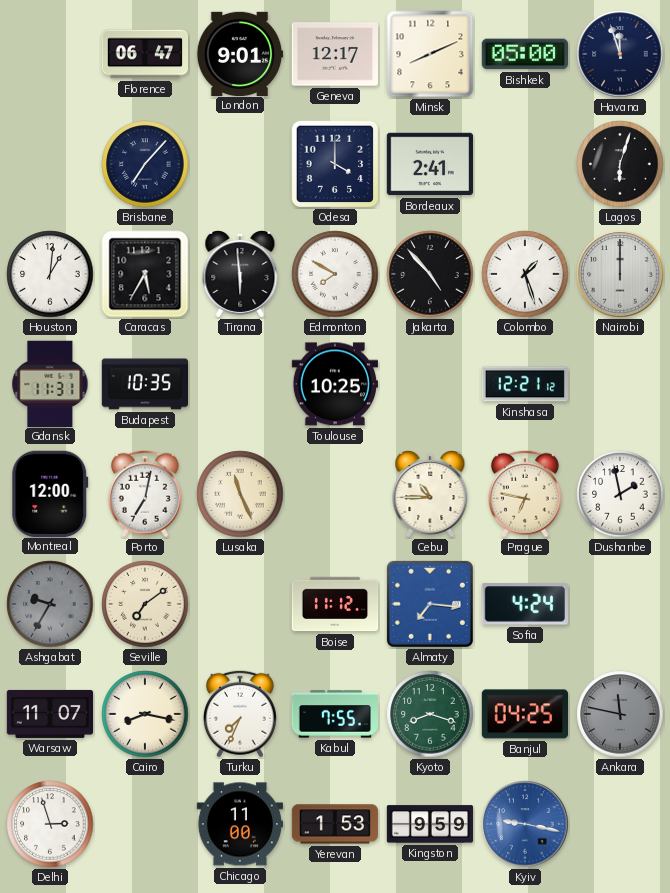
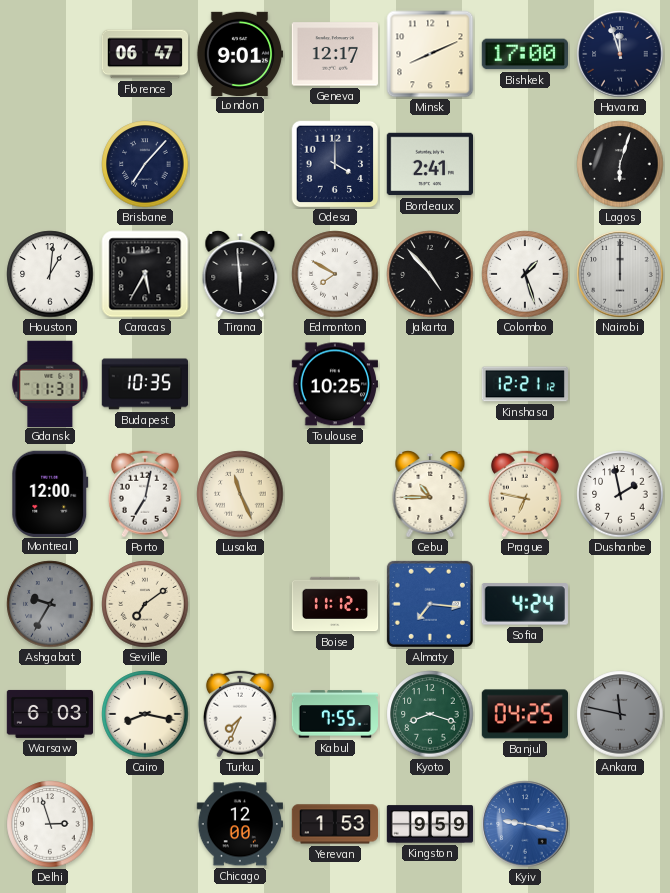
Bishkek: 05:00 -> 17:00
Warsaw: 11:07 -> 6:03
Chicago: 11:00 -> 12:00
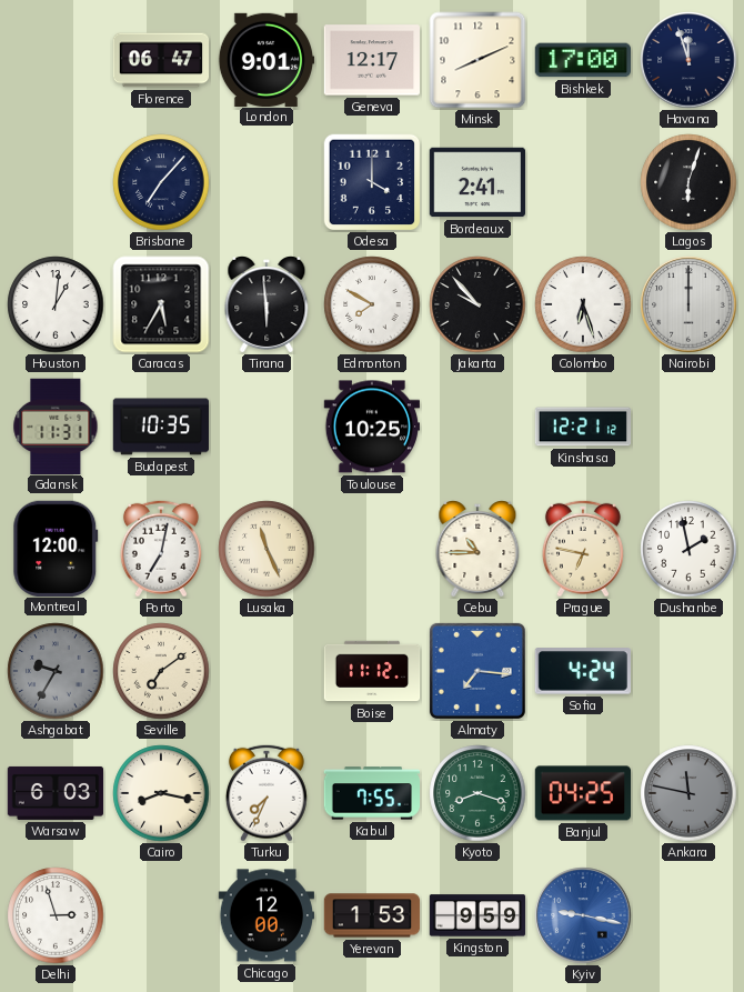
Jakarta: 4:53 -> 9:53
Colombo: 1:27 -> 6:27
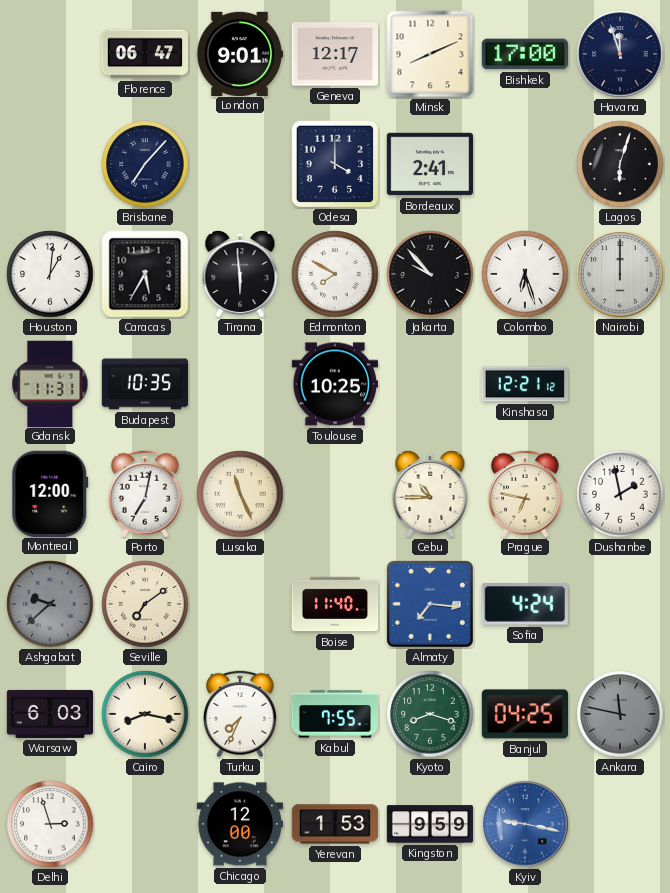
Ashgabat: 9:35 -> 9:38
Boise: 11:12 -> 11:40
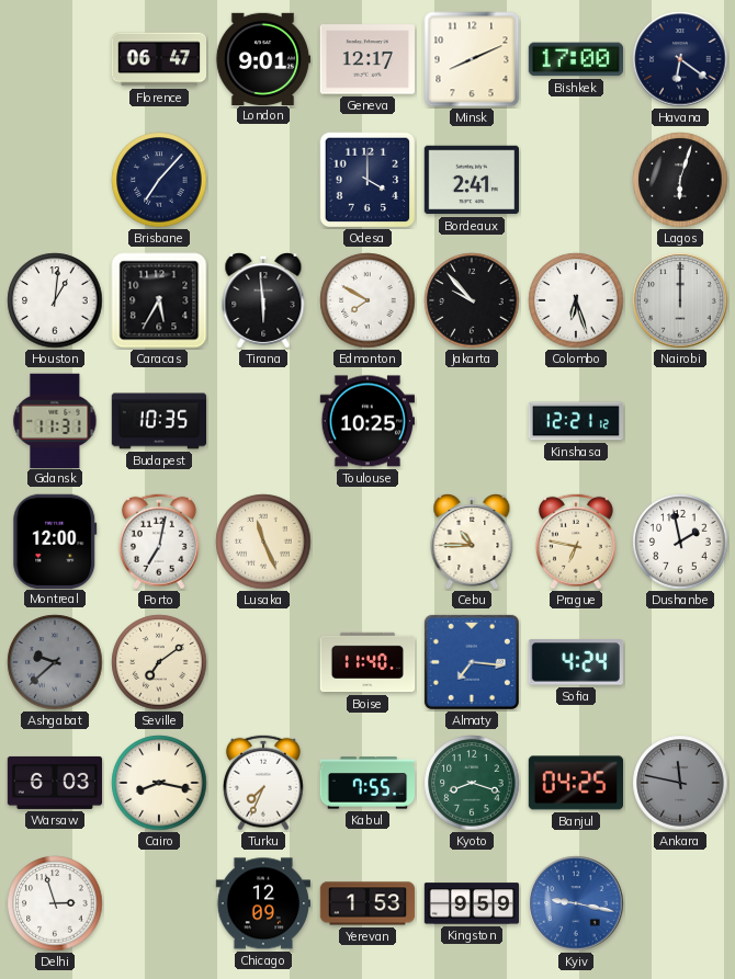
Havana: 11:57 -> 6:21
Chicago: 12:00 -> 12:09
